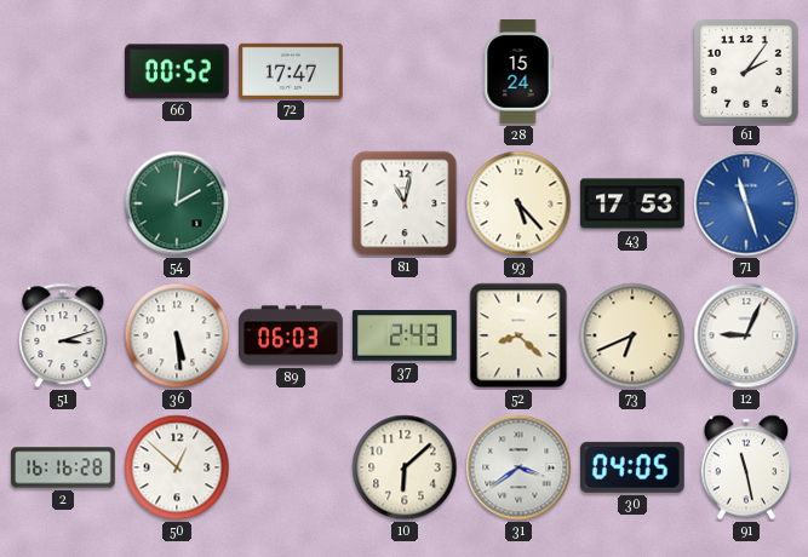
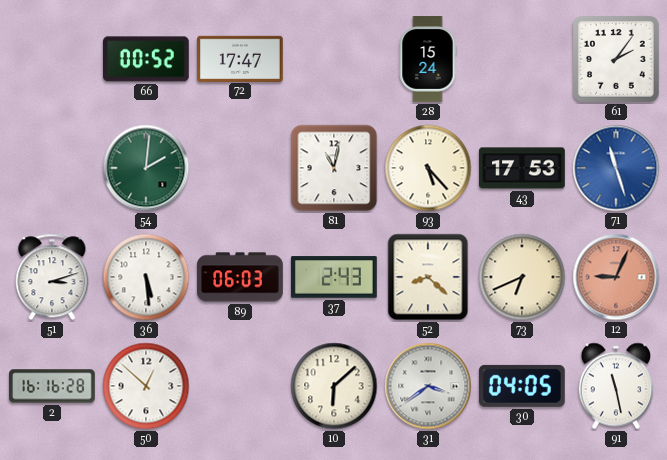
12 dial: white -> salmon
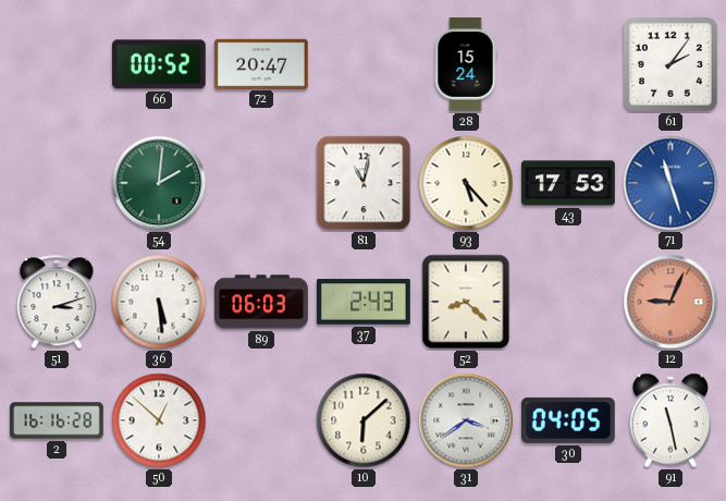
72: 17:47 -> 20:47
73: 6:41 -> none
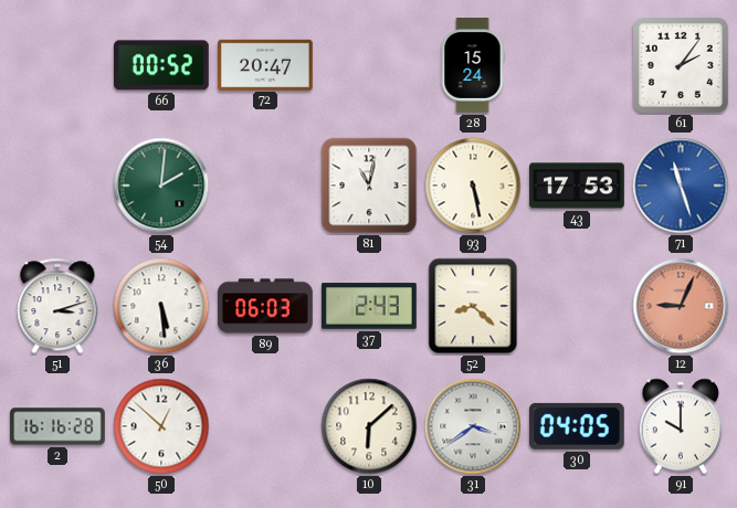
93: 5:23 -> 5:28
91: 11:28 -> 10:00
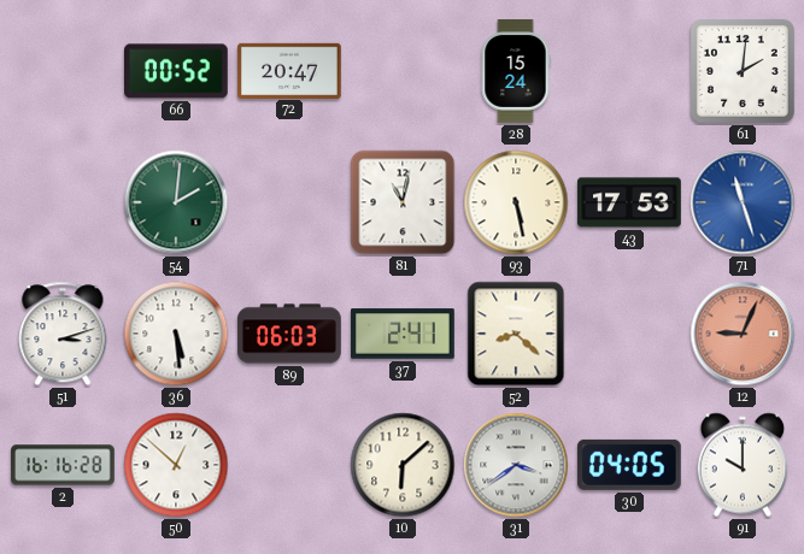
61: 2:06 -> 2:01
37: 2:43 -> 2:41
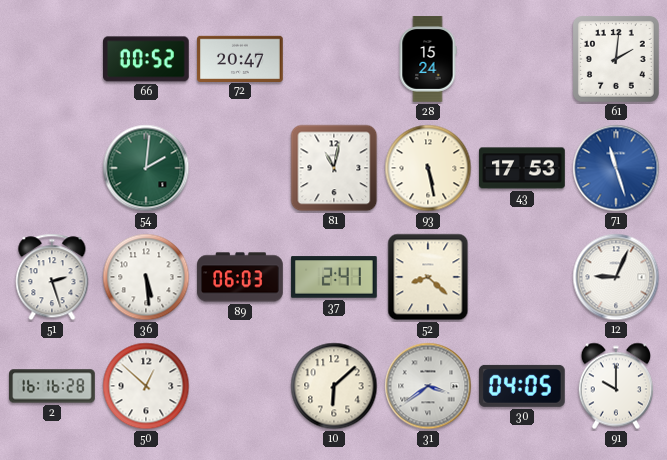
51: 3:12 -> 2:27
12 dial: salmon -> white
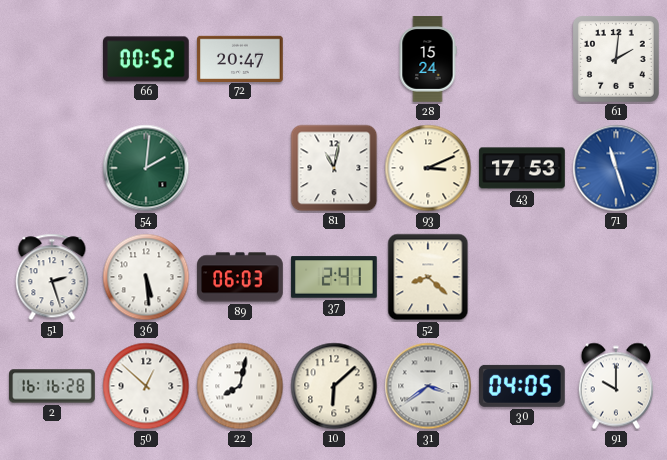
93: 5:28 -> 3:11
12: 9:04 -> none
22: none -> 8:02
